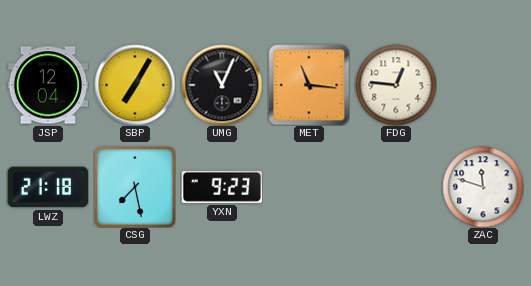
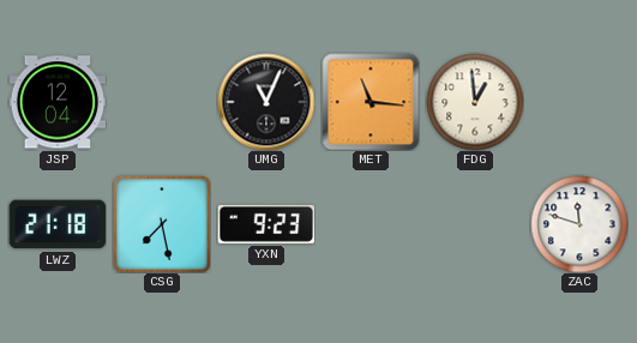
SBP: 7:05 -> none
FDG: 12:46 -> 12:59
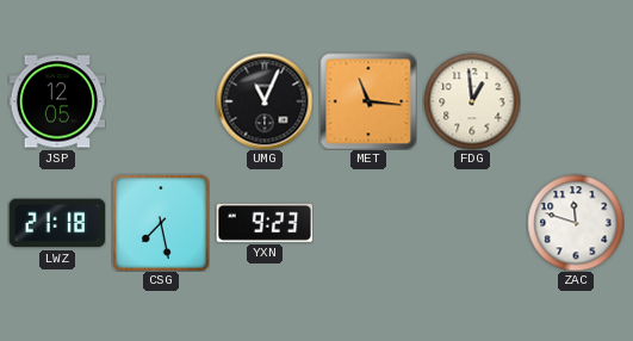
JSP: 12:04 -> 12:05
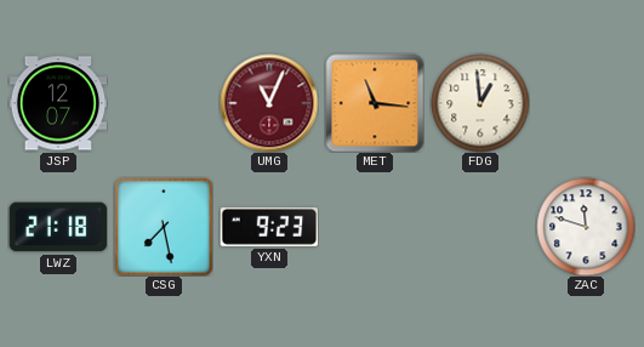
JSP: 12:05 -> 12:07
UMG dial: black -> burgundy
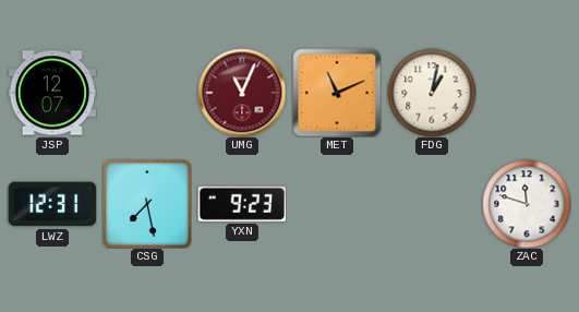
MET: 11:16 -> 11:11
FDG: 12:59 -> 1:02
LWZ: 21:18 -> 12:31
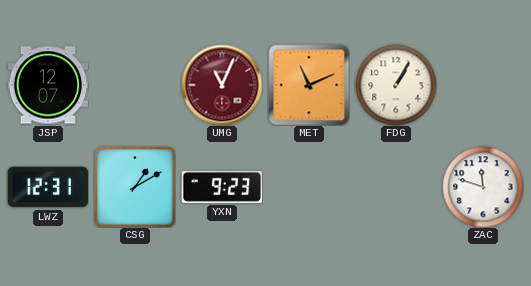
FDG: 1:02 -> 1:05
CSG: 7:28 -> 1:10
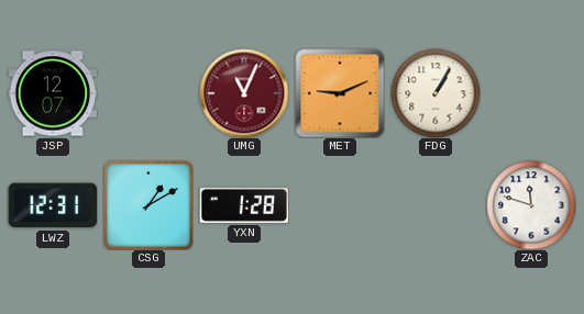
MET: 11:11 -> 9:11
YXN: 9:23 -> 1:28
